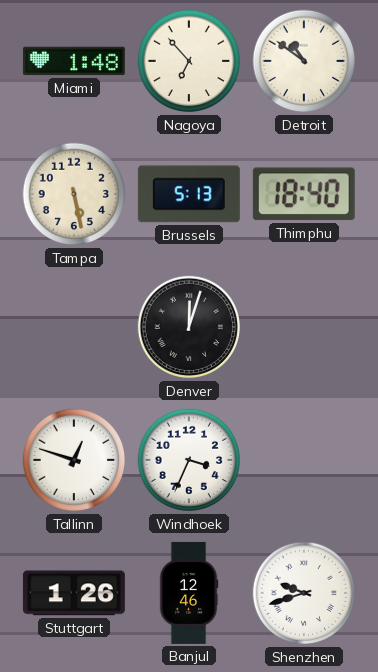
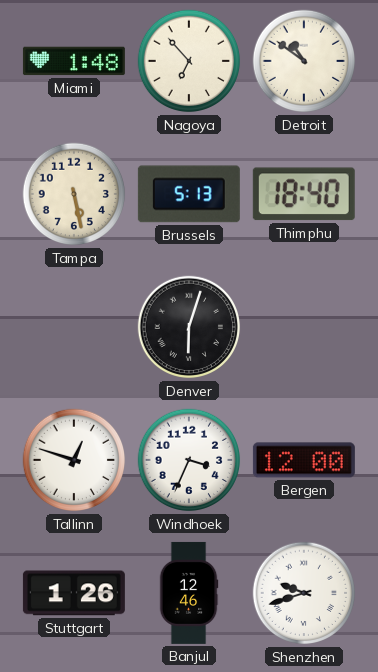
Denver: 12:03 -> 6:03
Bergen: none -> 12:00
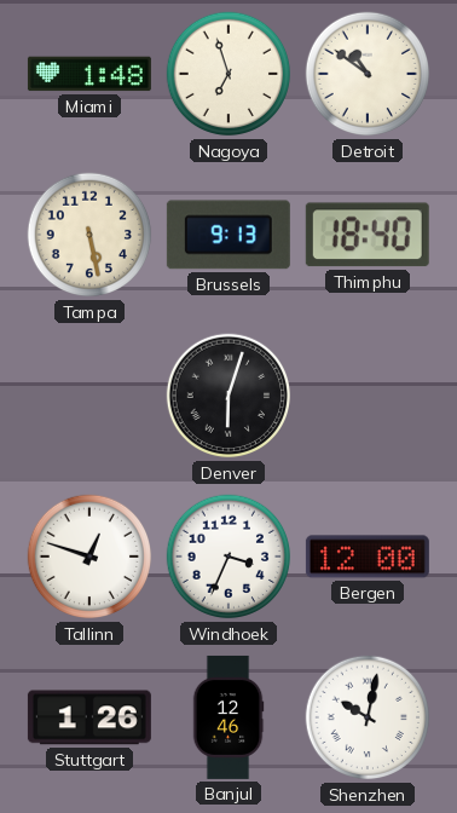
Nagoya: 6:53 -> 6:57
Brussels: 5:13 -> 9:13
Shenzhen: 9:42 -> 10:02
